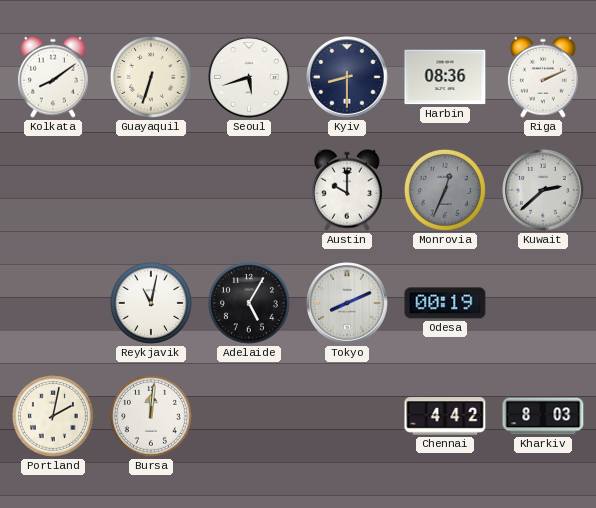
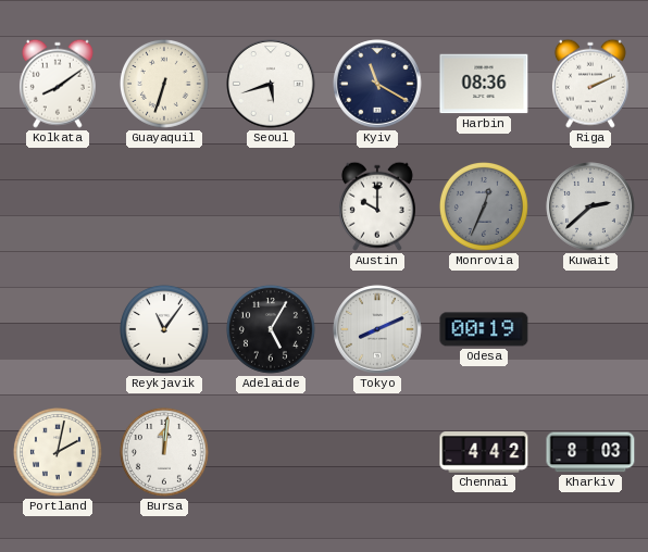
Kyiv: 8:30 -> 11:20
Reykjavik: 11:02 -> 11:06
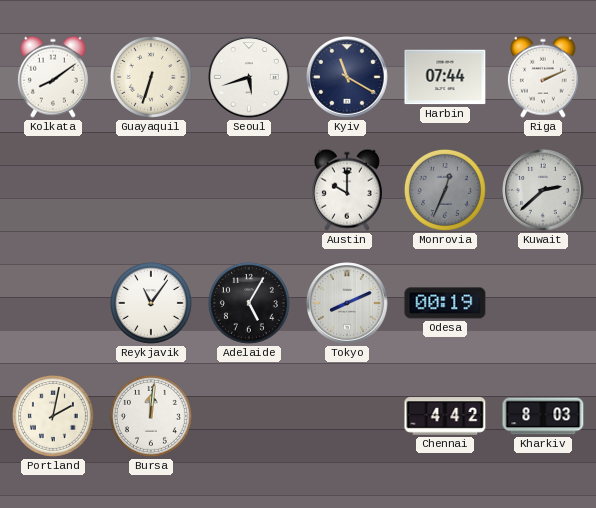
Harbin: 08:36 -> 07:44
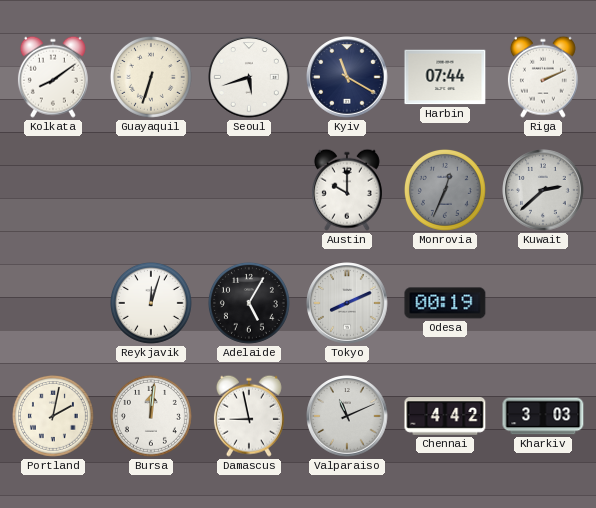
Reykjavik: 11:06 -> 12:03
Damascus: none -> 8:58
Valparaiso: none -> 11:11
Kharkiv: 8:03 -> 3:03
